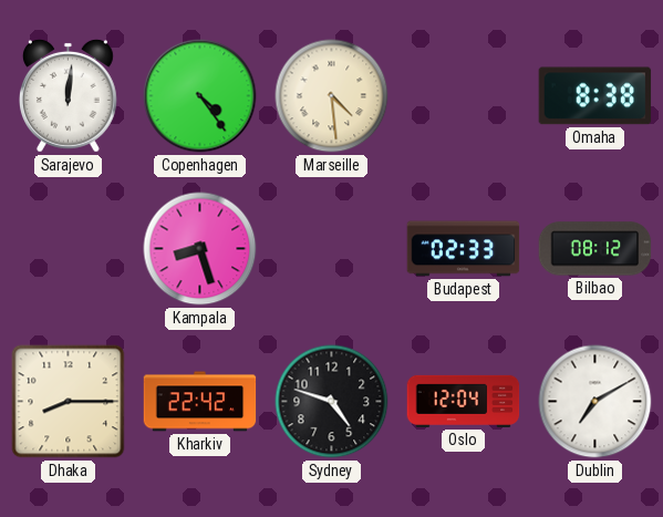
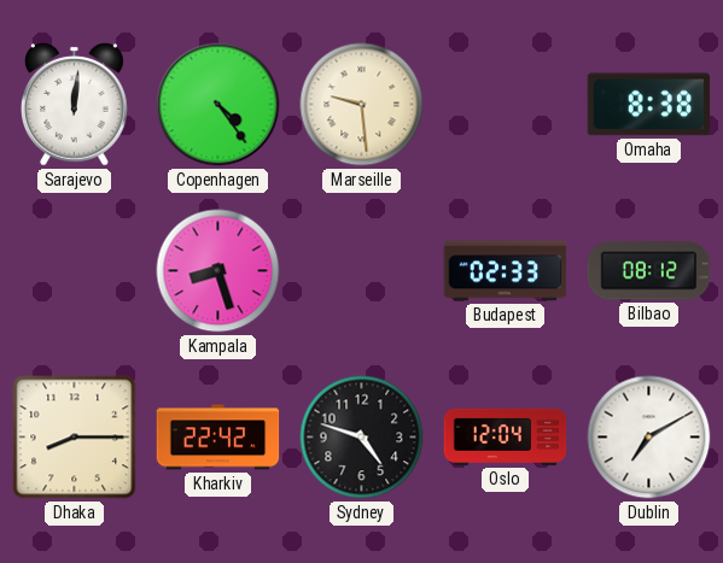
Marseille: 4:29 -> 9:29
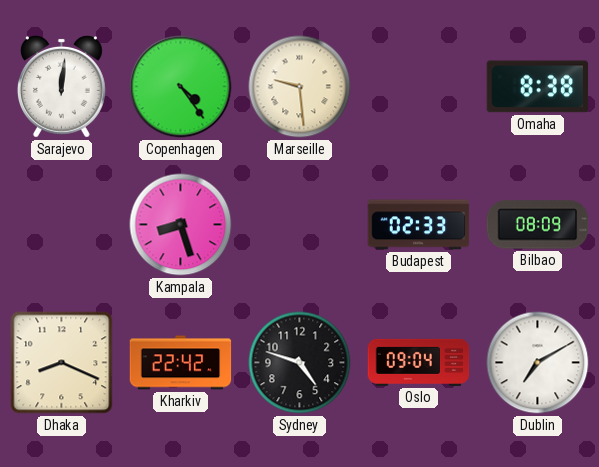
Bilbao: 08:12 -> 08:09
Dhaka: 8:15 -> 8:19
Oslo: 12:04 -> 09:04
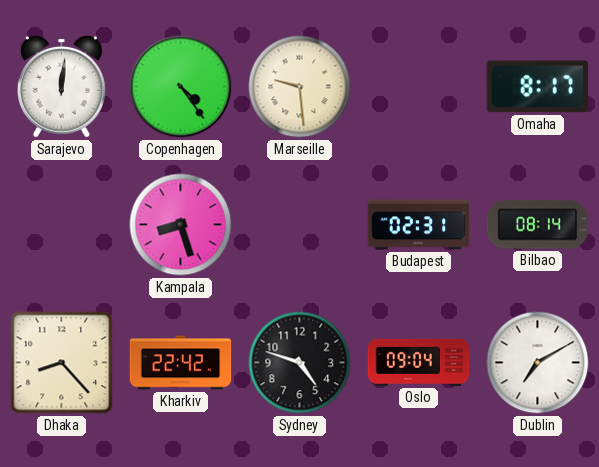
Omaha: 8:38 -> 8:17
Budapest: 02:33 -> 02:31
Bilbao: 08:09 -> 08:14
Dhaka: 8:19 -> 8:23
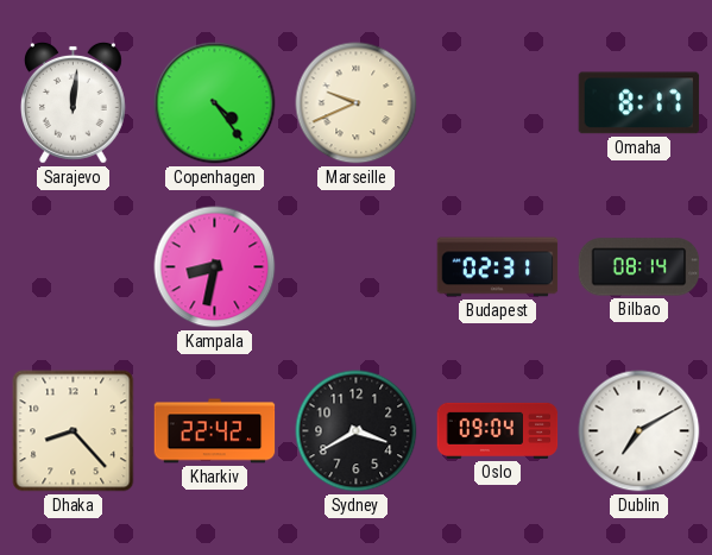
Marseille: 9:29 -> 9:41
Kampala: 8:27 -> 8:32
Sydney: 4:48 -> 3:40
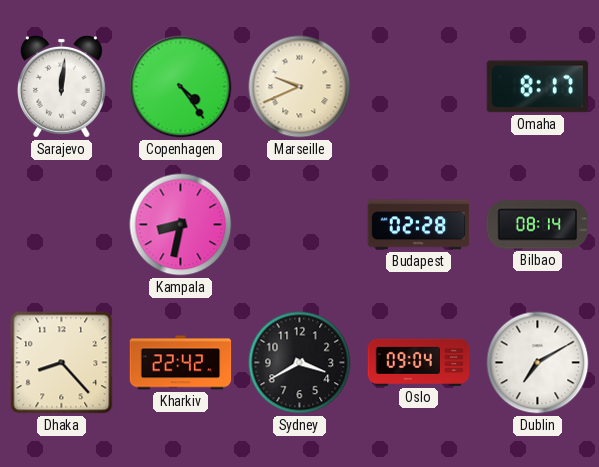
Budapest: 02:31 -> 02:28
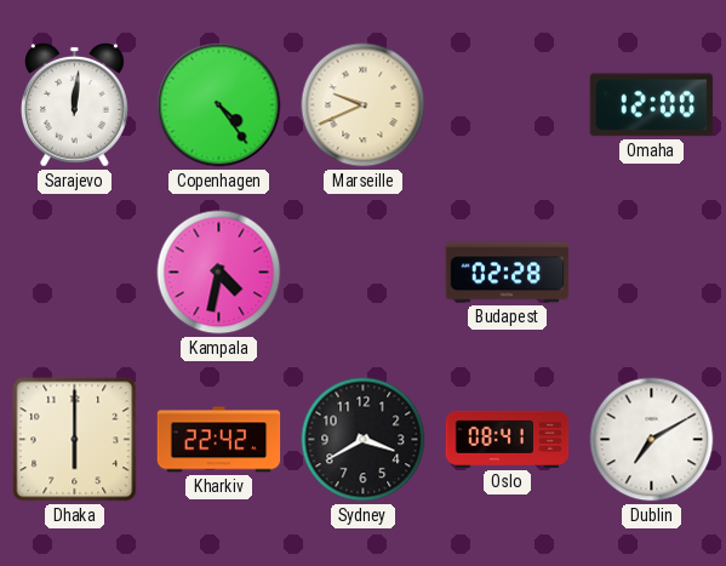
Omaha: 8:17 -> 12:00
Kampala: 8:32 -> 4:32
Bilbao: 08:14 -> none
Dhaka: 8:23 -> 6:00
Oslo: 09:04 -> 08:41
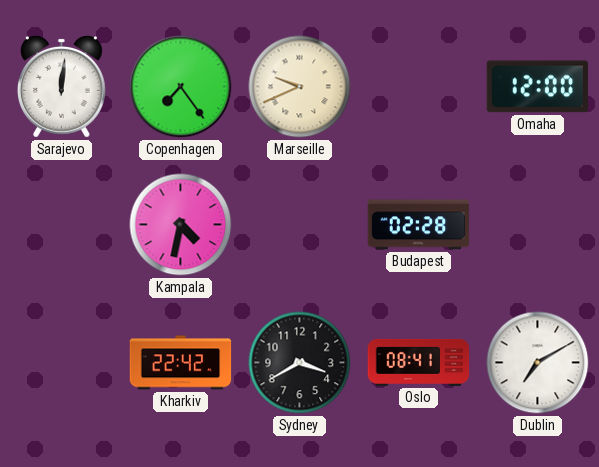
Copenhagen: 4:24 -> 7:24
Dhaka: 6:00 -> none
